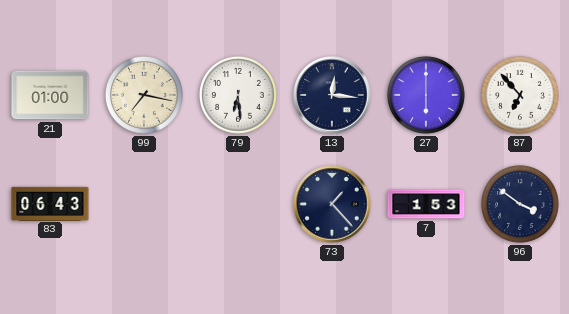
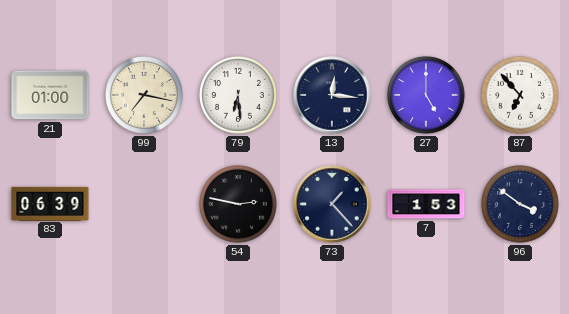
27: 6:00 -> 5:00
83: 06:43 -> 06:39
54: none -> 2:47
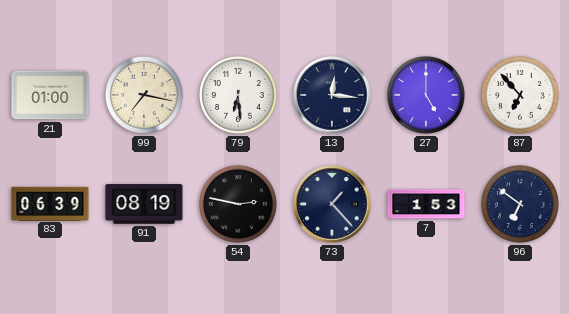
91: none -> 08:19
96: 3:51 -> 6:51
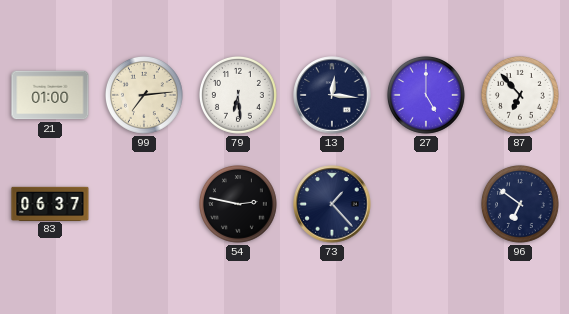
99: 7:17 -> 7:14
83: 06:39 -> 06:37
91: 08:19 -> none
7: 1:53 -> none
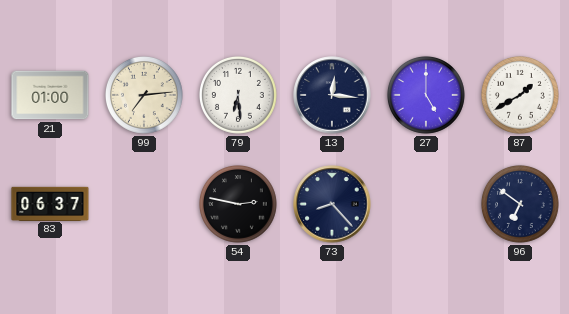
87: 6:53 -> 1:40
73: 1:23 -> 8:23
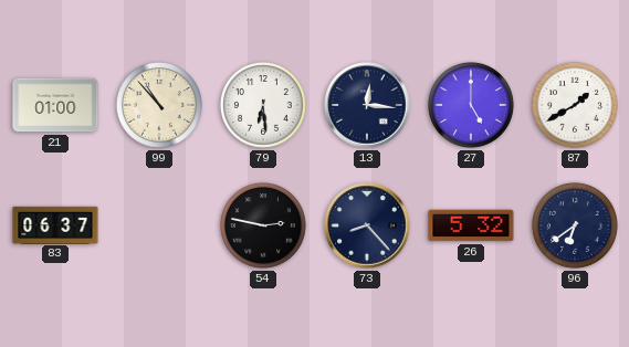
99: 7:14 -> 10:53
26: none -> 5:32
96: 6:51 -> 6:39
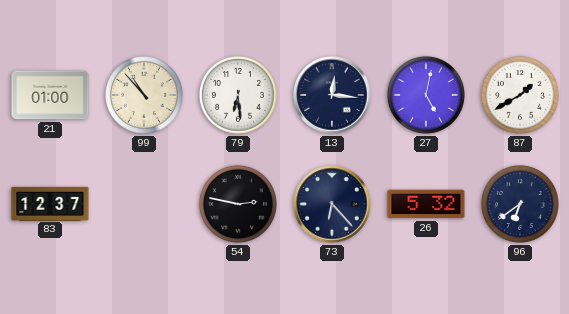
27: 5:00 -> 5:02
83: 06:37 -> 12:37
73: 8:23 -> 6:23
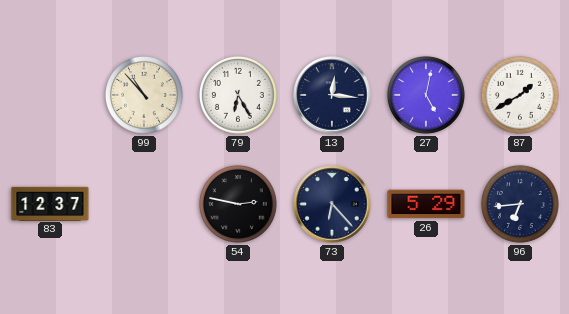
21: 01:00 -> none
79: 6:29 -> 6:25
26: 5:32 -> 5:29
96: 6:39 -> 6:44
